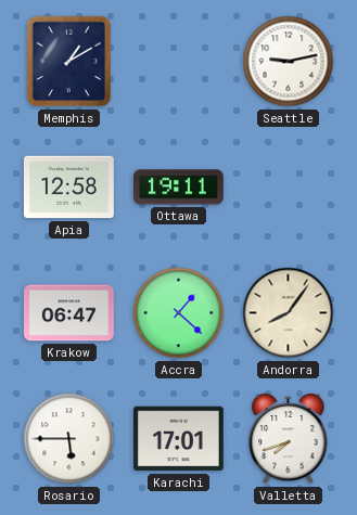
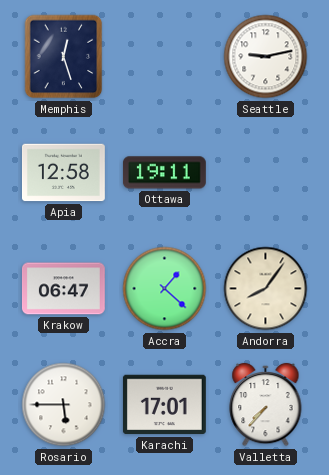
Memphis: 1:10 -> 12:27
Valletta: 7:42 -> 7:37
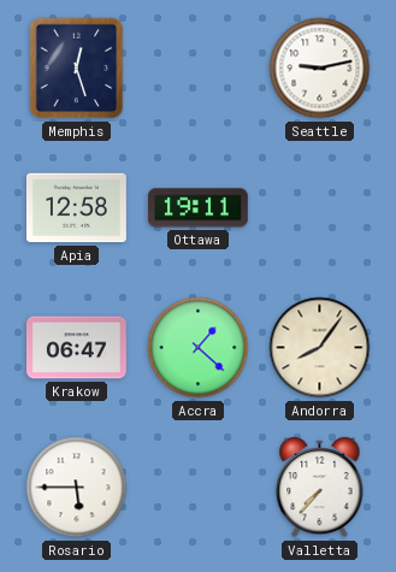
Karachi: 17:01 -> none
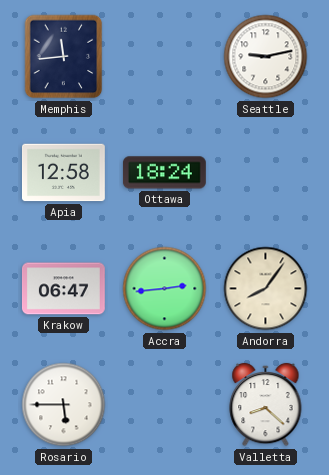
Memphis: 12:27 -> 11:44
Ottawa: 19:11 -> 18:24
Accra: 1:22 -> 2:44
Valletta: 7:37 -> 8:22
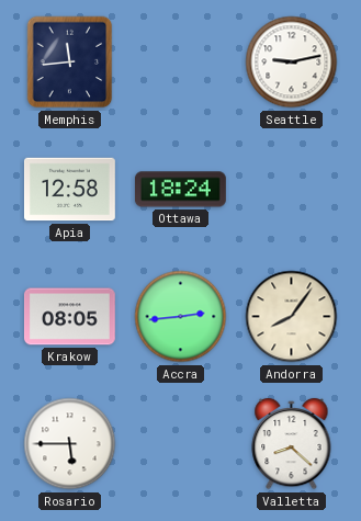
Krakow: 06:47 -> 08:05
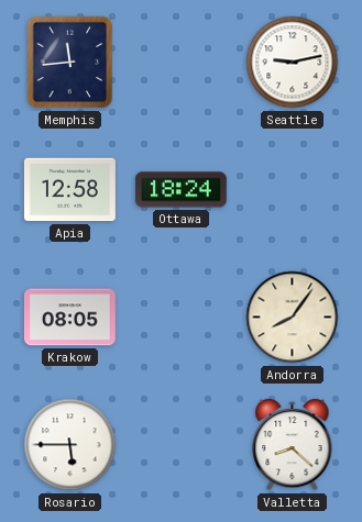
Accra: 2:44 -> none
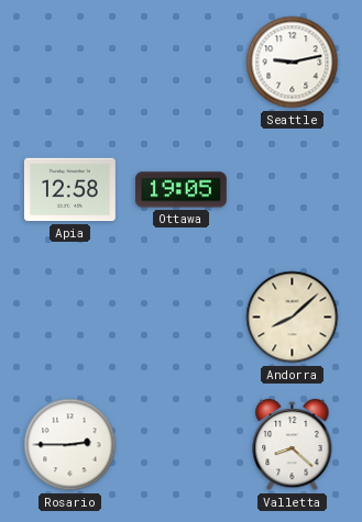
Memphis: 11:44 -> none
Ottawa: 18:24 -> 19:05
Krakow: 08:05 -> none
Andorra: 8:06 -> 8:08
Rosario: 5:45 -> 2:45
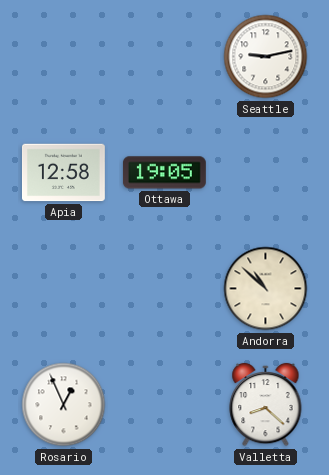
Andorra: 8:08 -> 10:52
Rosario: 2:45 -> 12:56
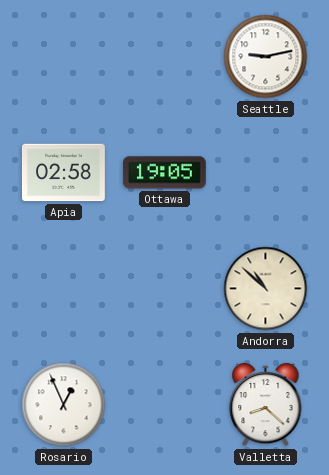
Apia: 12:58 -> 02:58
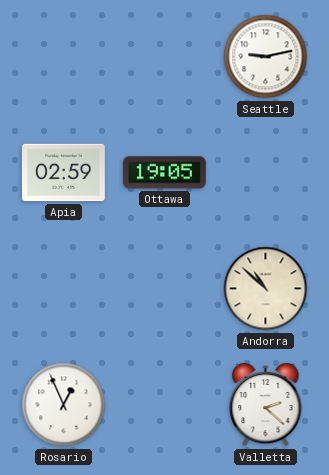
Apia: 02:58 -> 02:59
Valletta: 8:22 -> 2:22
